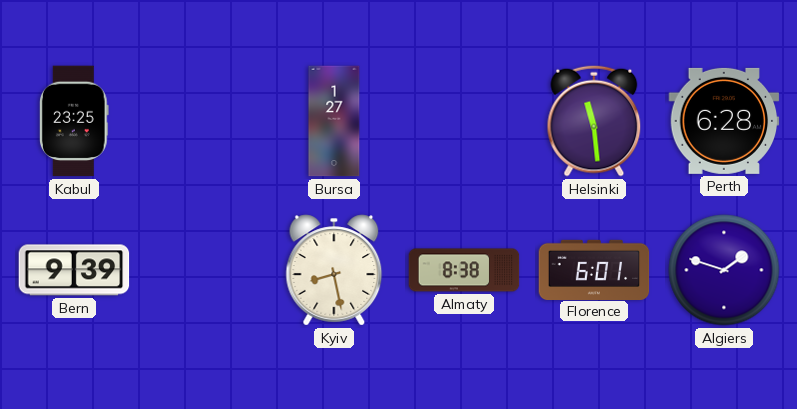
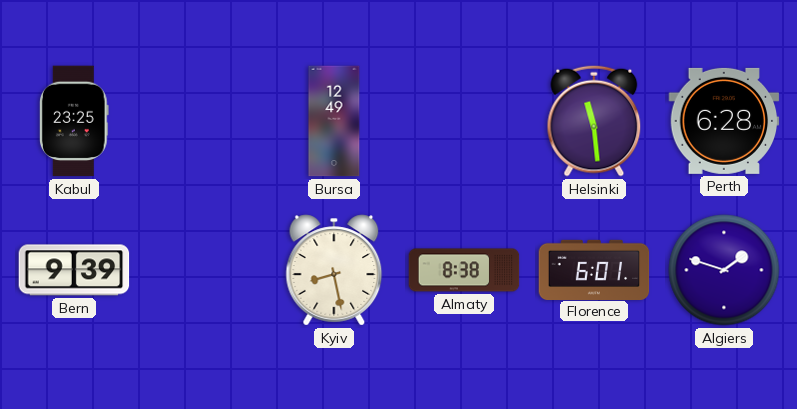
Bursa: 1:27 -> 12:49
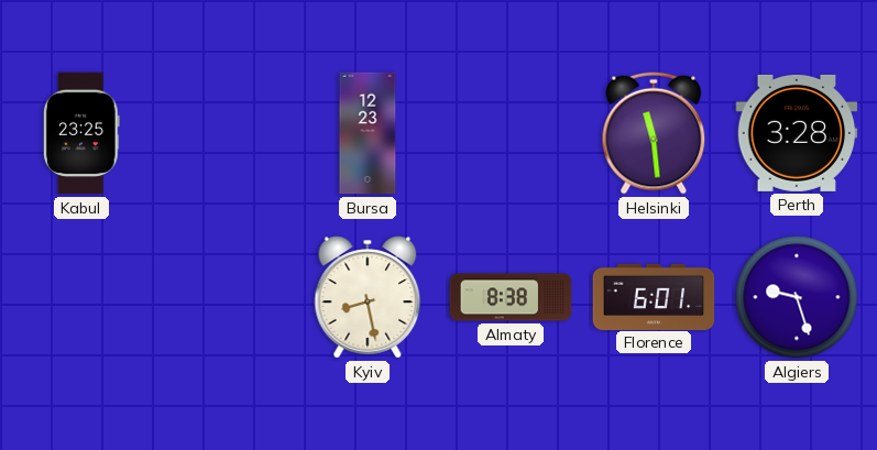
Bursa: 12:49 -> 12:23
Perth: 6:28 -> 3:28
Bern: 9:39 -> none
Algiers: 1:48 -> 9:27
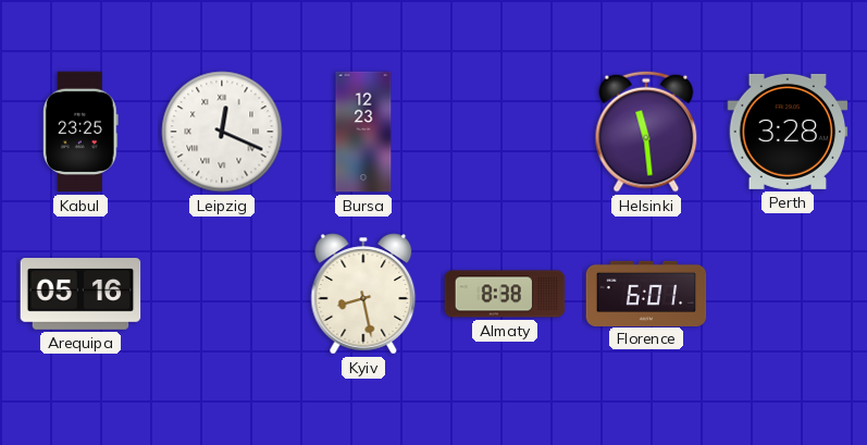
Leipzig: none -> 12:19
Arequipa: none -> 05:16
Algiers: 9:27 -> none
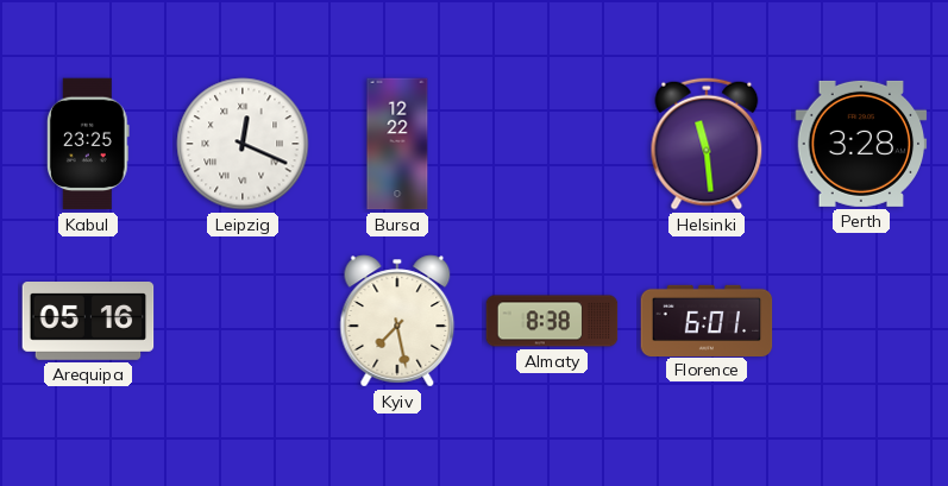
Bursa: 12:23 -> 12:22
Kyiv: 8:28 -> 7:28
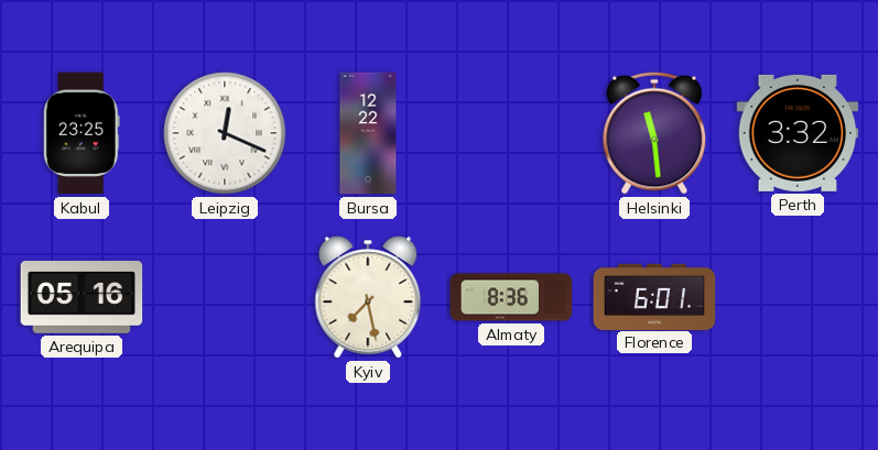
Perth: 3:28 -> 3:32
Almaty: 8:38 -> 8:36
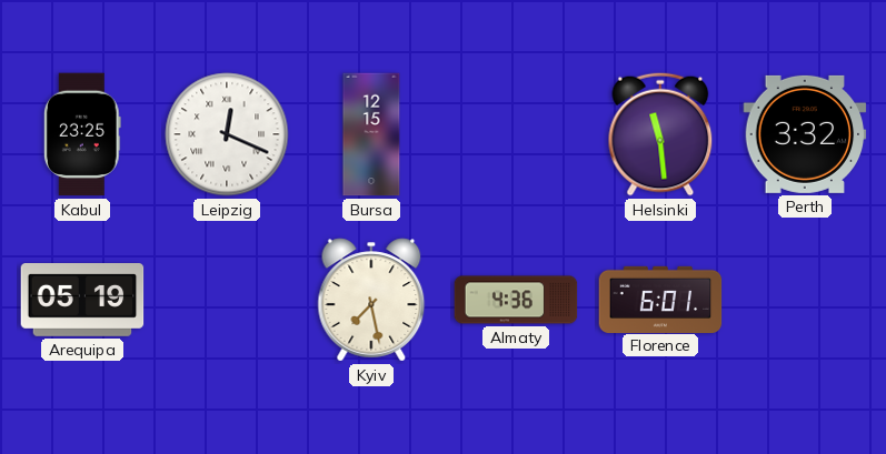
Bursa: 12:22 -> 12:15
Arequipa: 05:16 -> 05:19
Almaty: 8:36 -> 4:36
